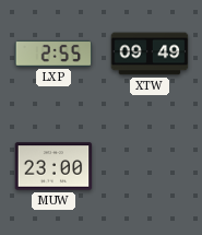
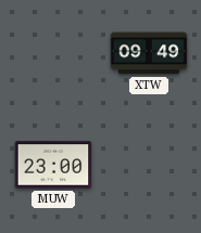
LXP: 2:55 -> none
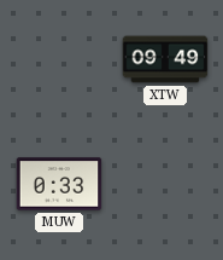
MUW: 23:00 -> 0:33
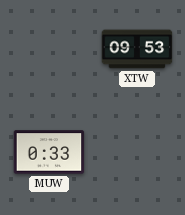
XTW: 09:49 -> 09:53
